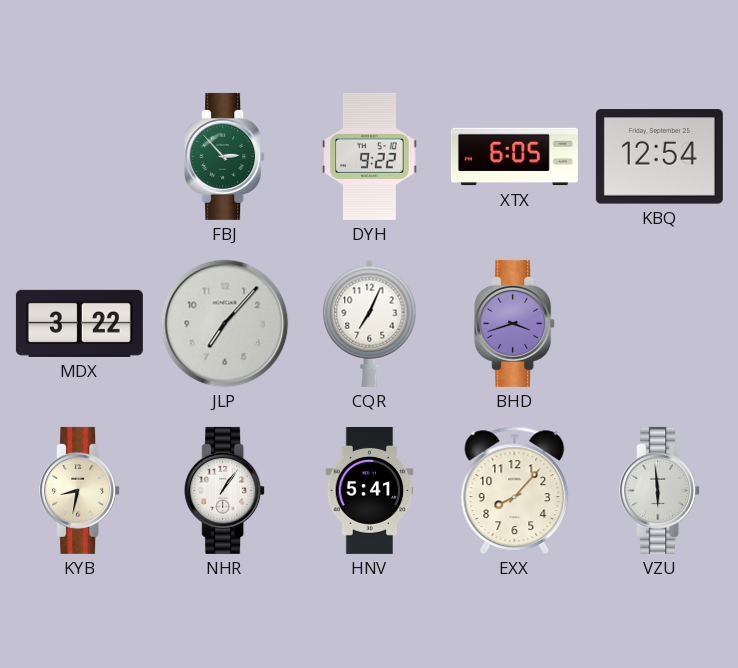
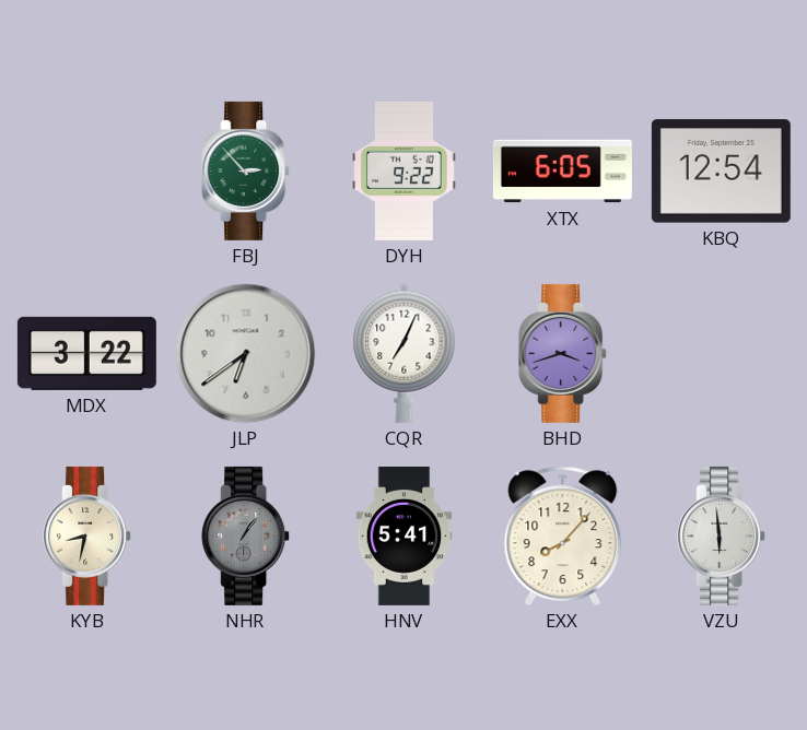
JLP: 7:07 -> 6:39
NHR dial: white -> grey
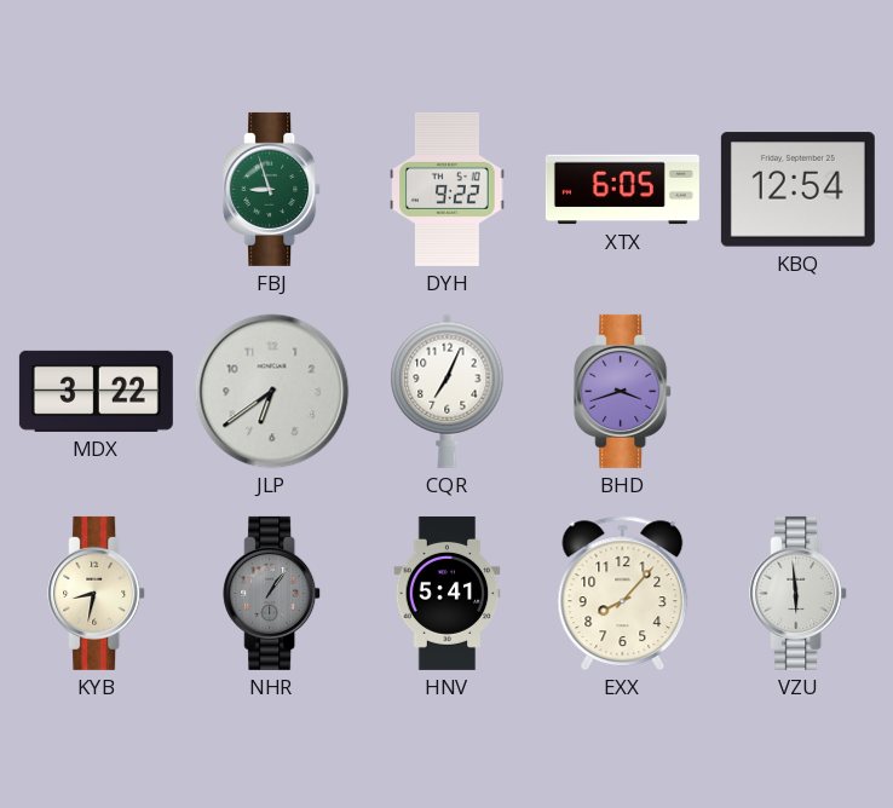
FBJ: 2:53 -> 8:57
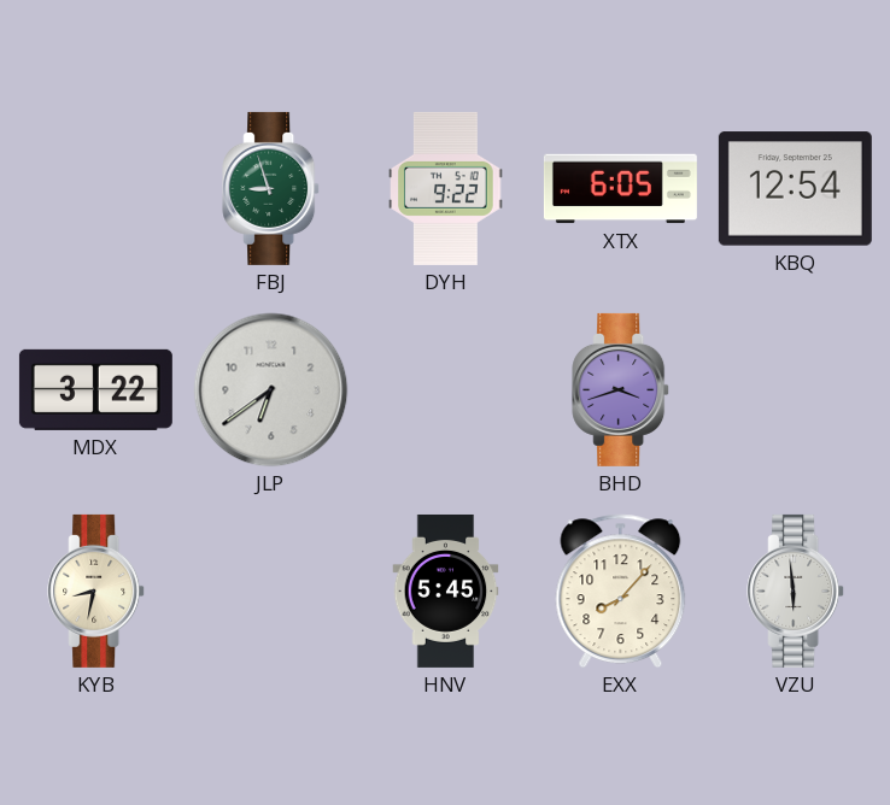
CQR: 7:04 -> none
NHR: 1:06 -> none
HNV: 5:41 -> 5:45
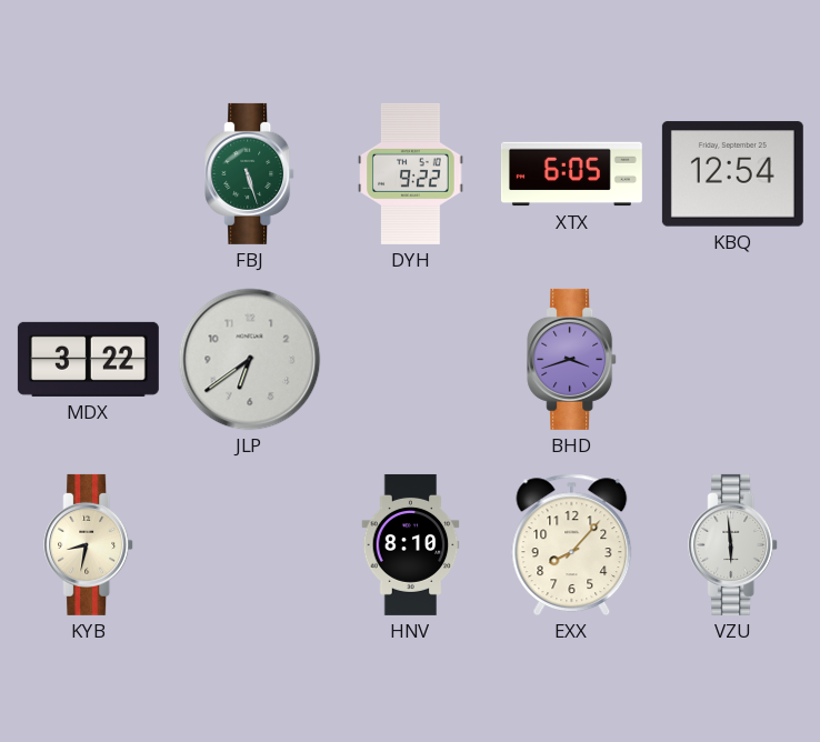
FBJ: 8:57 -> 5:27
HNV: 5:45 -> 8:10
